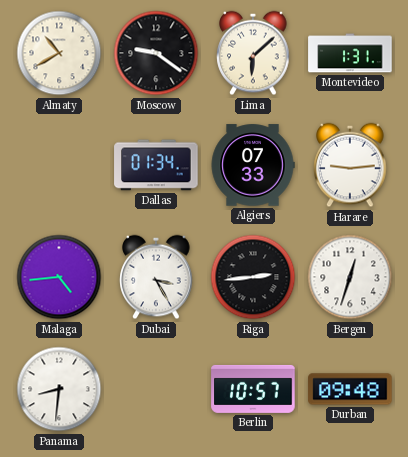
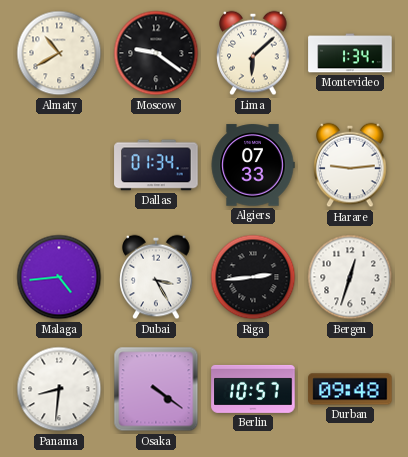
Montevideo: 1:31 -> 1:34
Osaka: none -> 4:21
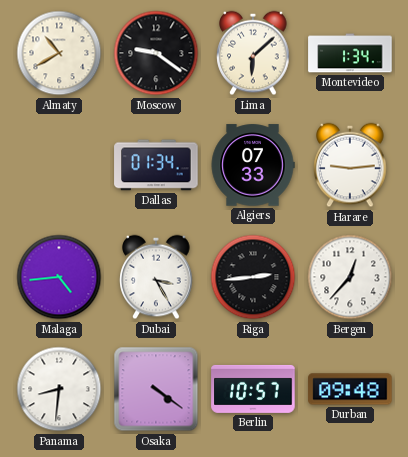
Bergen: 12:33 -> 12:37
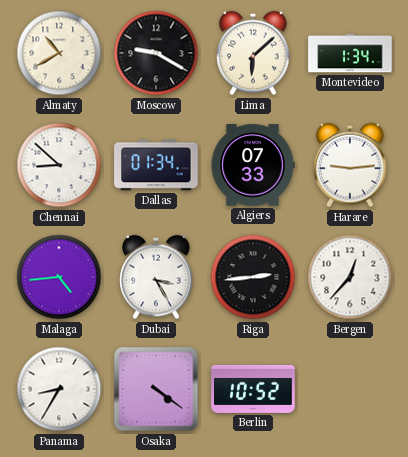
Moscow: 9:21 -> 9:20
Chennai: none -> 8:52
Panama: 8:31 -> 8:35
Berlin: 10:57 -> 10:52
Durban: 09:48 -> none
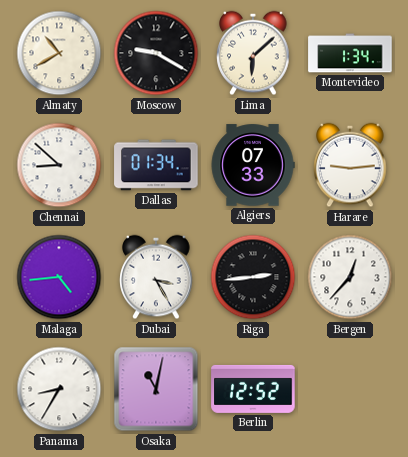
Osaka: 4:21 -> 11:02
Berlin: 10:52 -> 12:52
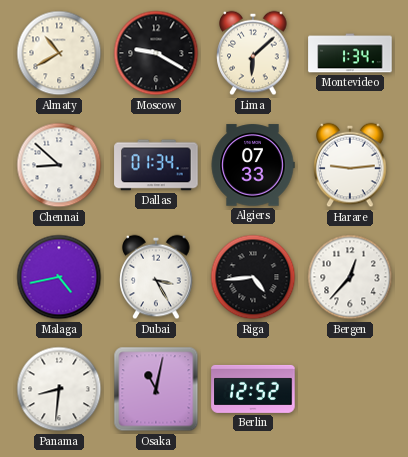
Malaga: 4:44 -> 4:43
Riga: 2:44 -> 4:44
Panama: 8:35 -> 8:31
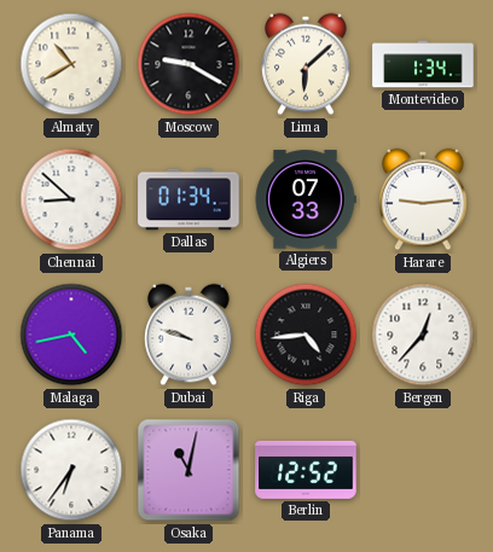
Dubai: 3:25 -> 9:48
Panama: 8:31 -> 6:36
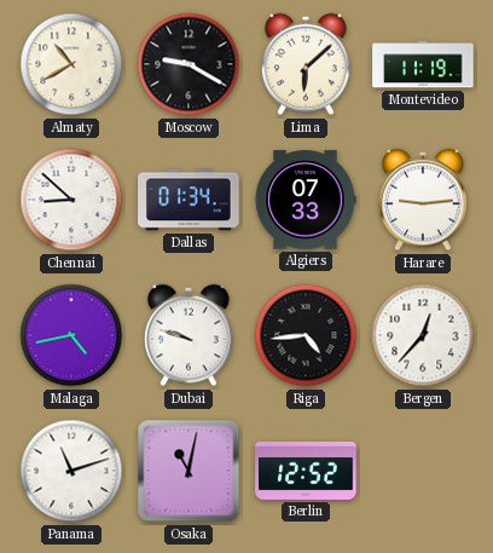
Montevideo: 1:34 -> 11:19
Panama: 6:36 -> 11:12
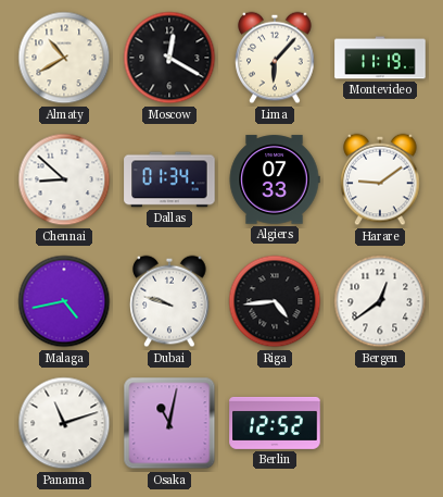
Moscow: 9:20 -> 12:20
Lima: 6:08 -> 6:07
Harare: 9:14 -> 9:09
Bergen: 12:37 -> 12:39
